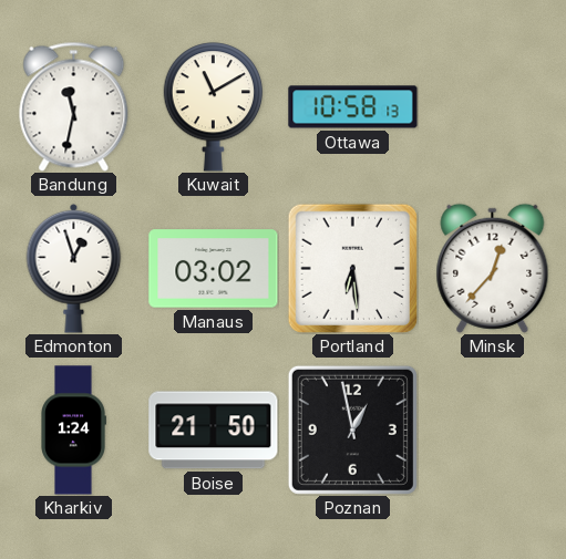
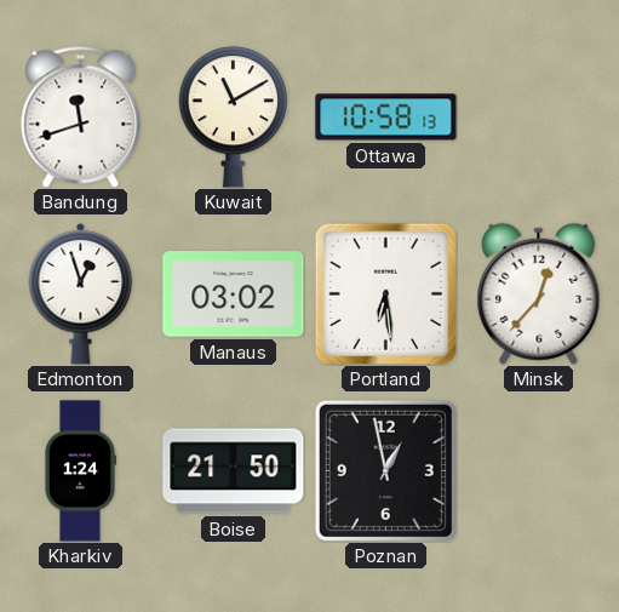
Bandung: 11:32 -> 11:42
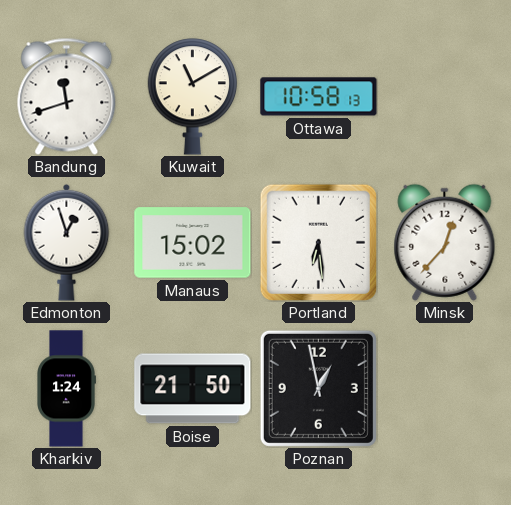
Manaus: 03:02 -> 15:02
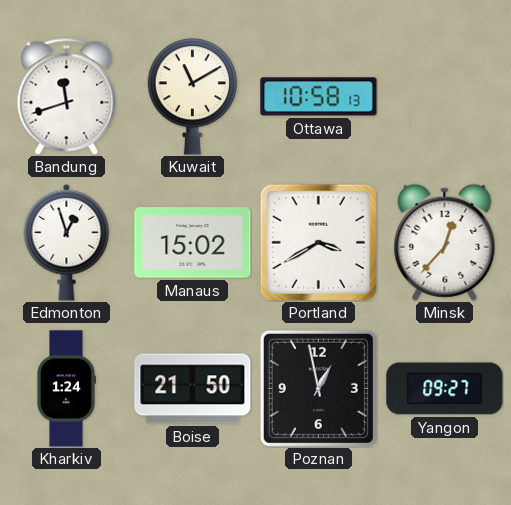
Portland: 6:29 -> 3:40
Yangon: none -> 09:27
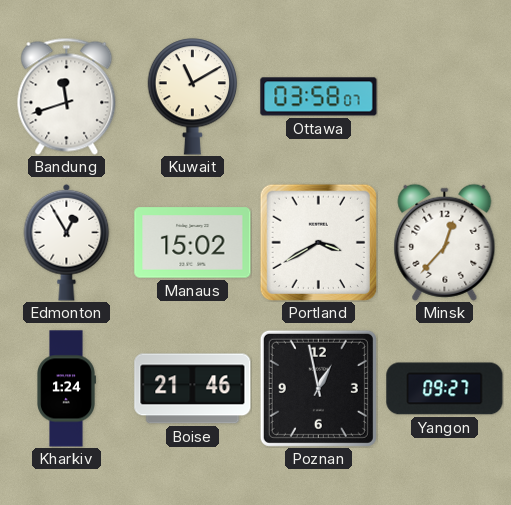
Ottawa: 10:58 -> 03:58
Edmonton: 12:57 -> 12:55
Boise: 21:50 -> 21:46
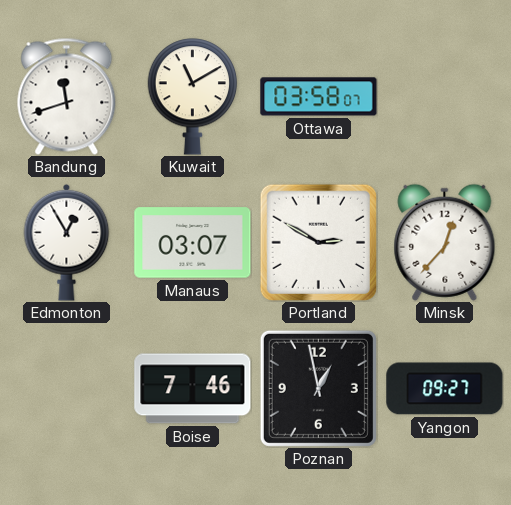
Manaus: 15:02 -> 03:07
Portland: 3:40 -> 2:50
Kharkiv: 1:24 -> none
Boise: 21:46 -> 7:46
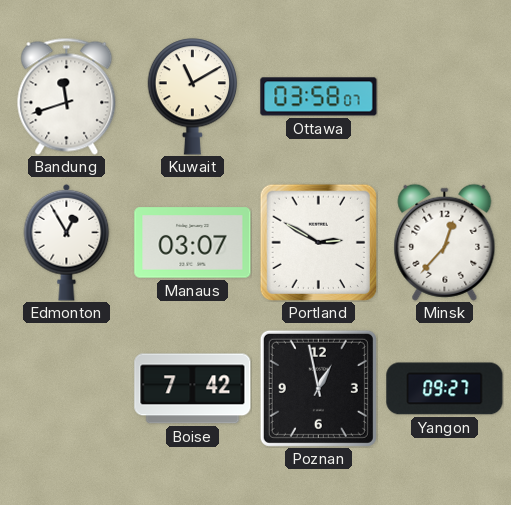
Boise: 7:46 -> 7:42
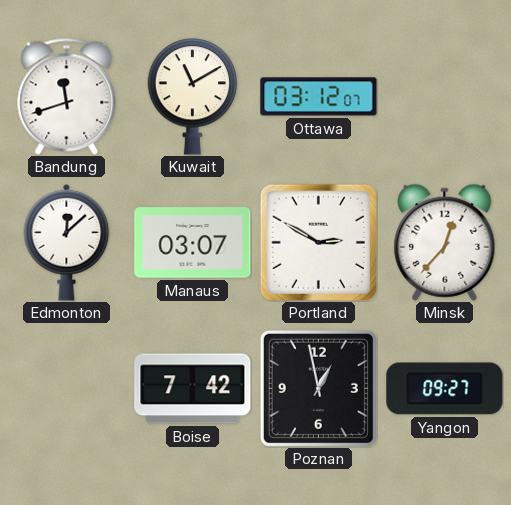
Ottawa: 03:58 -> 03:12
Edmonton: 12:55 -> 12:08
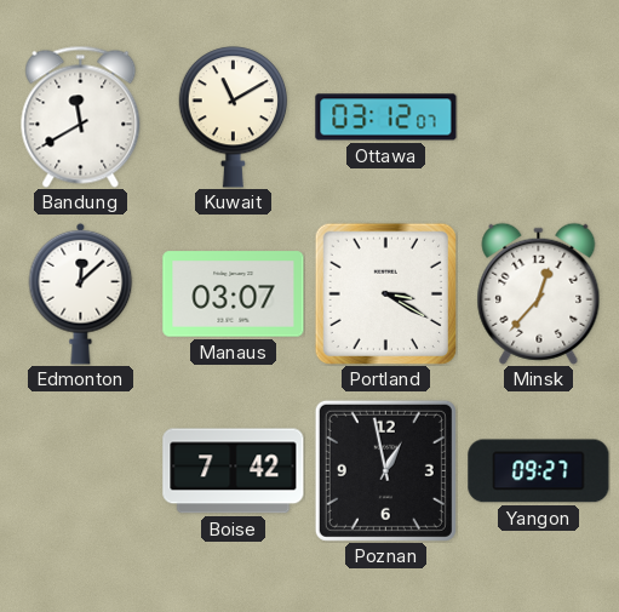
Bandung: 11:42 -> 11:40
Portland: 2:50 -> 3:20
